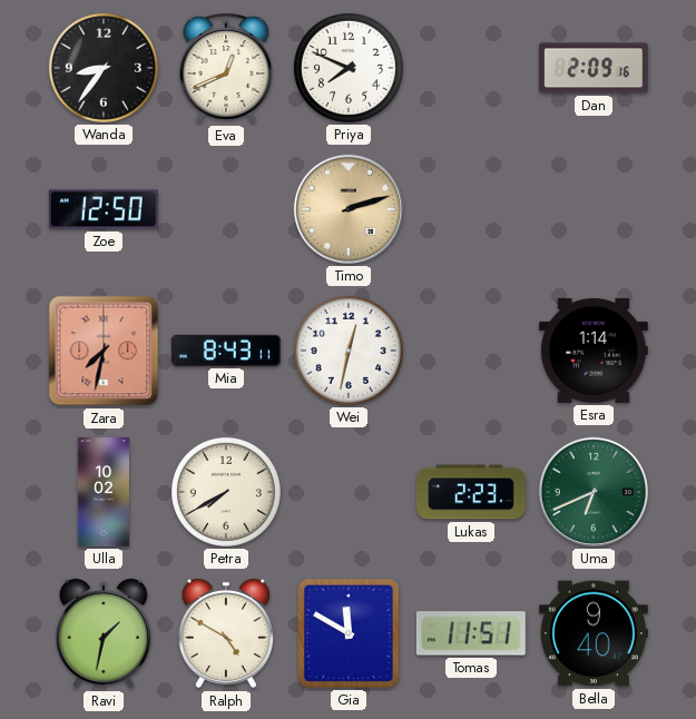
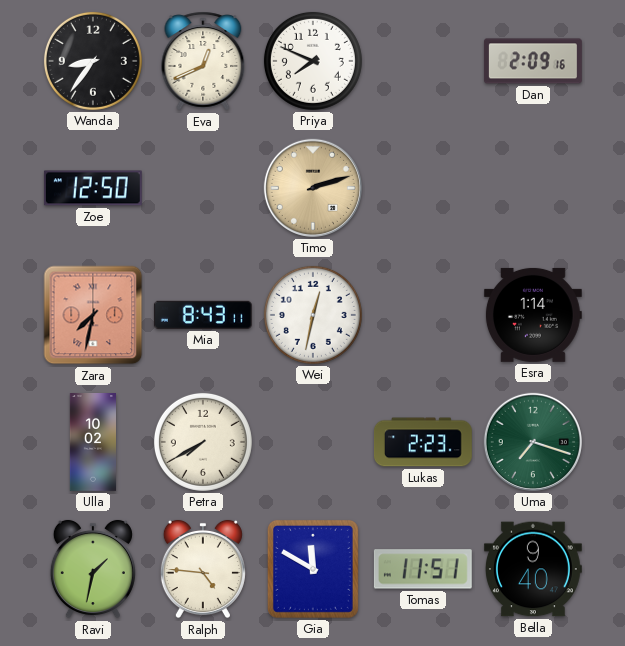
Uma: 6:41 -> 7:18
Ralph: 4:50 -> 4:46
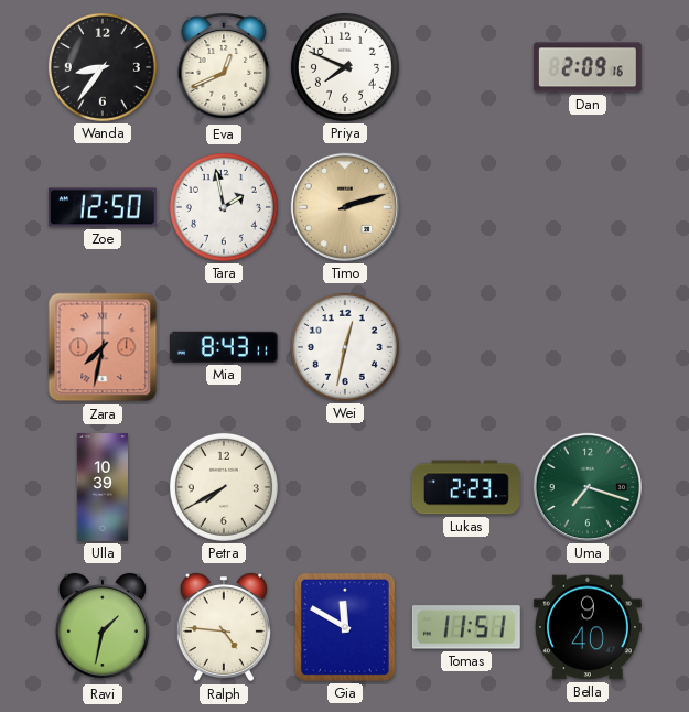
Tara: none -> 1:58
Esra: 1:14 -> none
Ulla: 10:02 -> 10:39
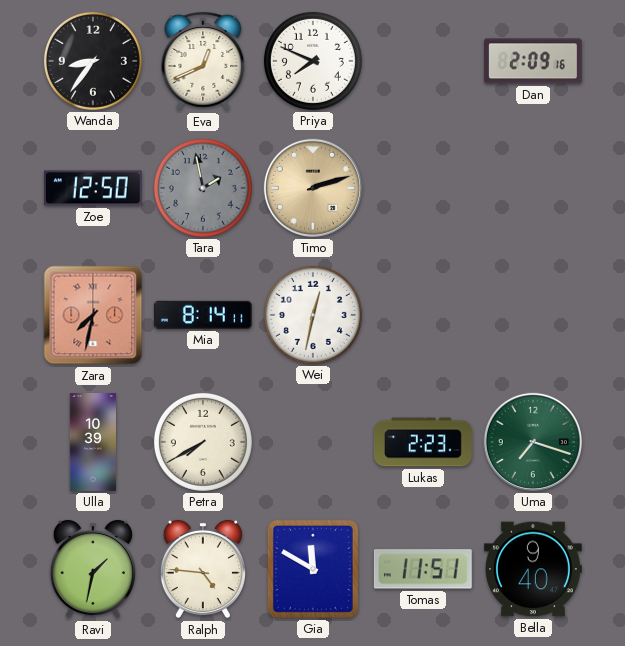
Tara dial: white -> grey
Mia: 8:43 -> 8:14
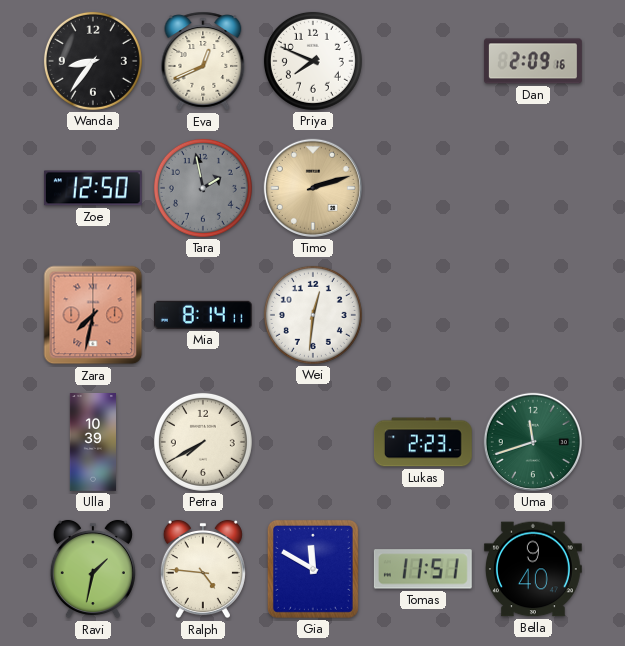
Wei: 12:32 -> 12:31
Uma: 7:18 -> 11:42
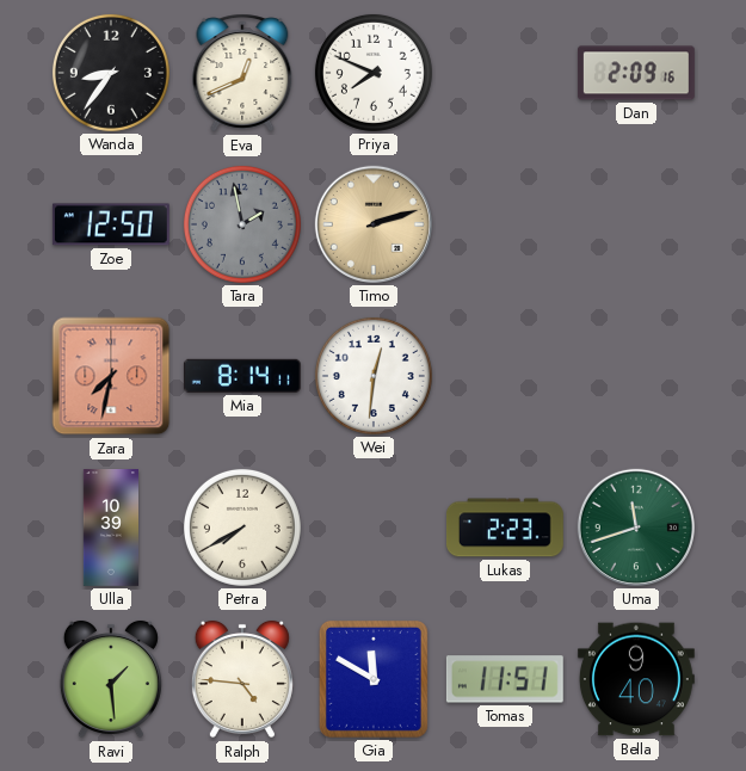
Ravi: 1:32 -> 1:29
